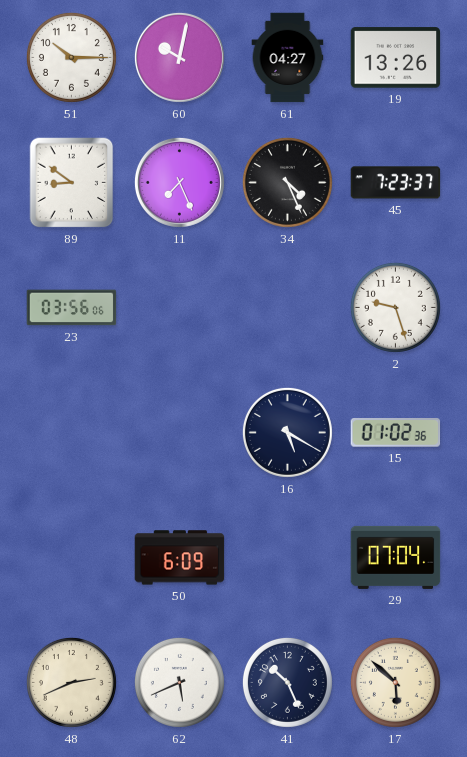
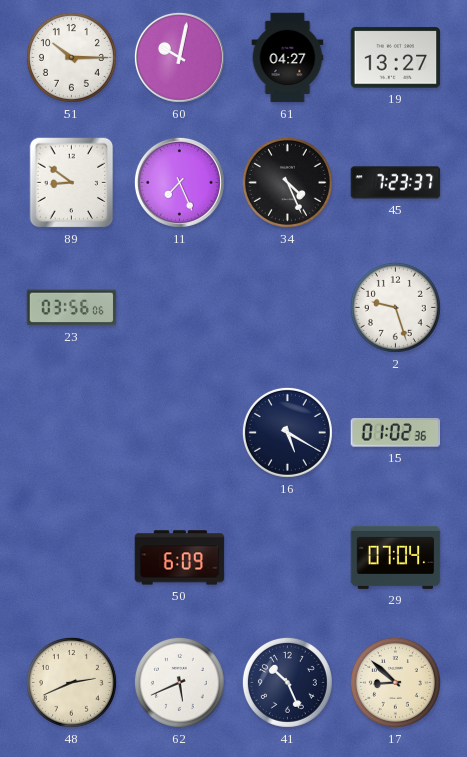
19: 13:26 -> 13:27
17: 5:52 -> 8:52
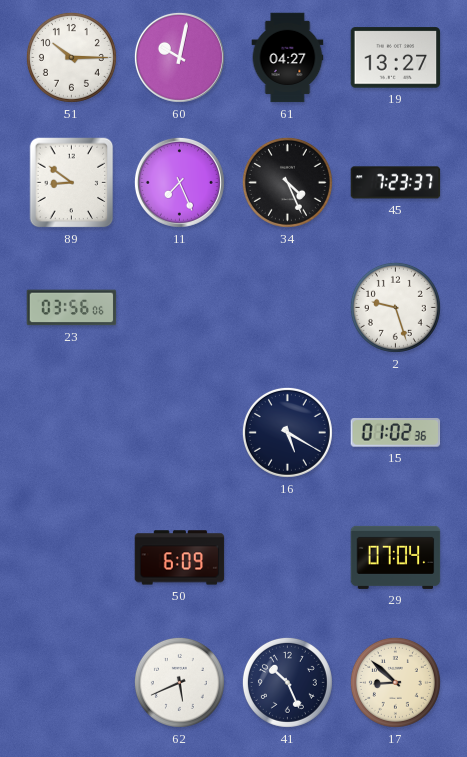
48: 2:41 -> none
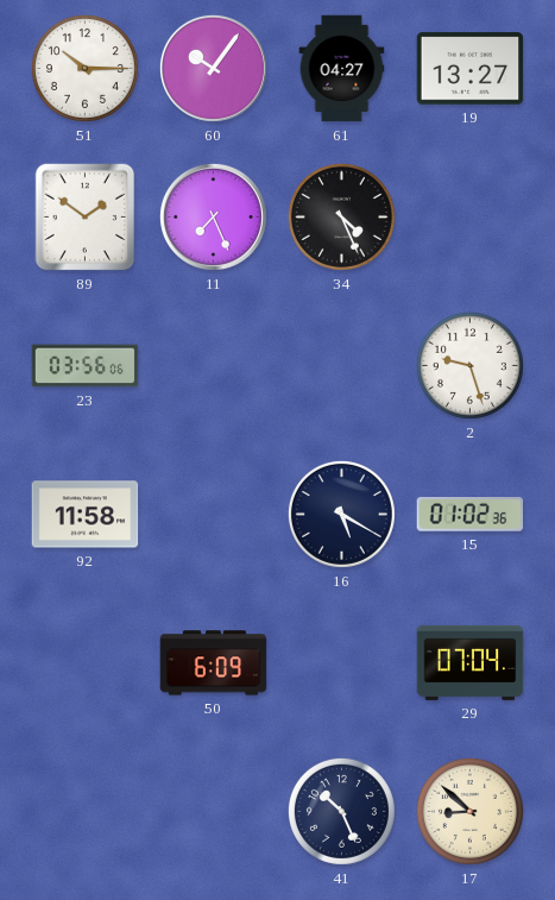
60: 10:02 -> 10:06
89: 8:51 -> 1:51
45: 7:23 -> none
92: none -> 11:58
62: 5:41 -> none
